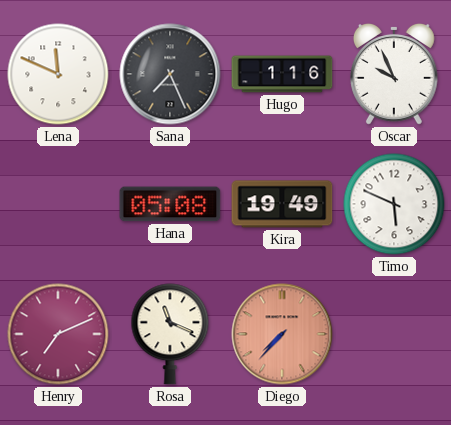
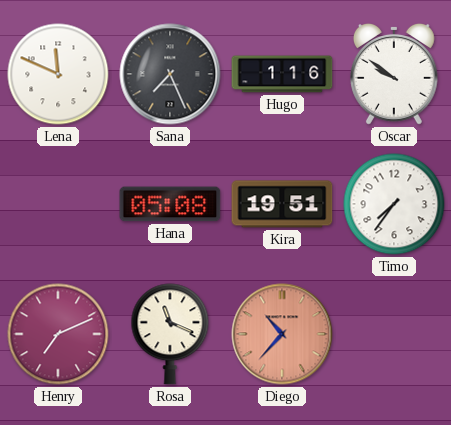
Oscar: 9:56 -> 9:51
Kira: 19:49 -> 19:51
Timo: 5:49 -> 7:36
Diego: 7:37 -> 10:37
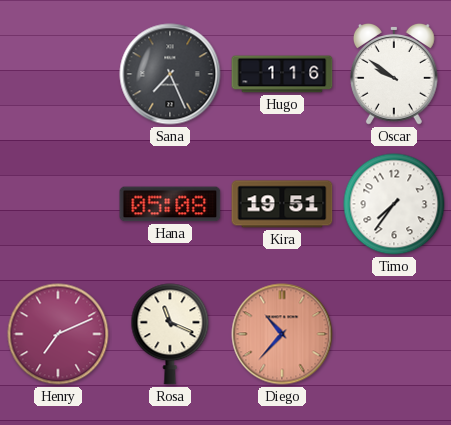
Lena: 11:49 -> none
